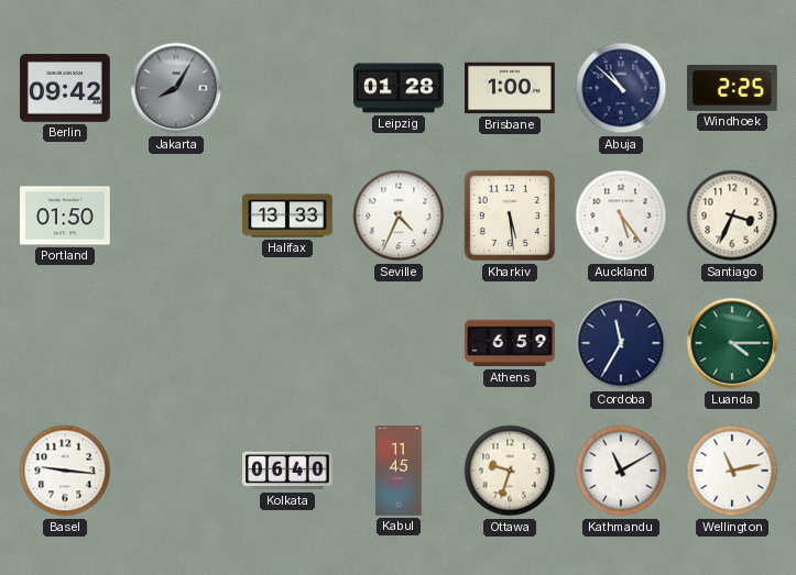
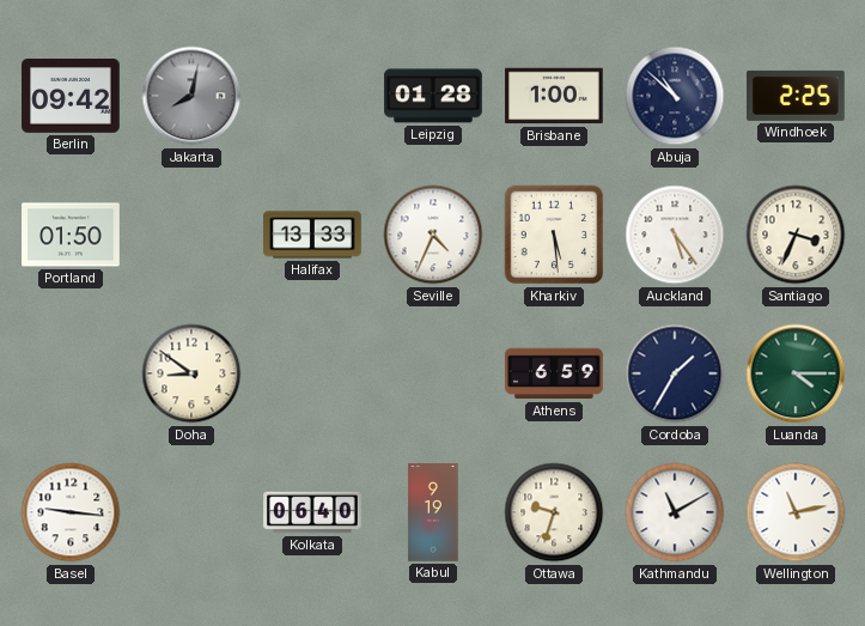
Jakarta: 8:05 -> 8:02
Doha: none -> 8:51
Cordoba: 11:35 -> 1:35
Kabul: 11:45 -> 9:19
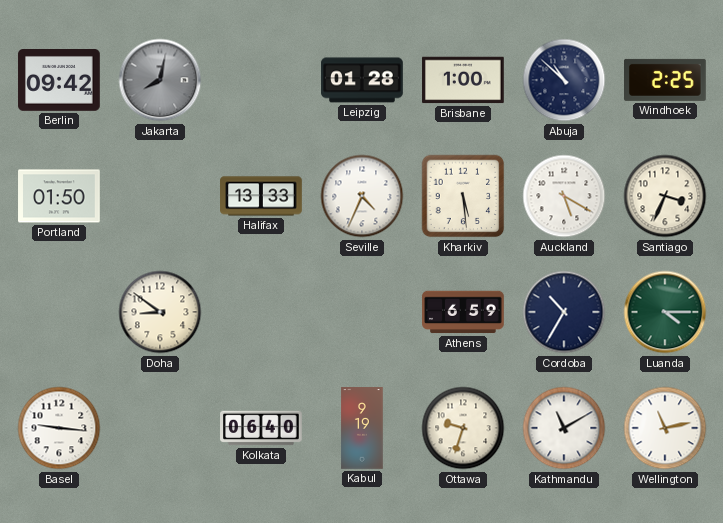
Auckland: 5:24 -> 5:20
Cordoba: 1:35 -> 10:35
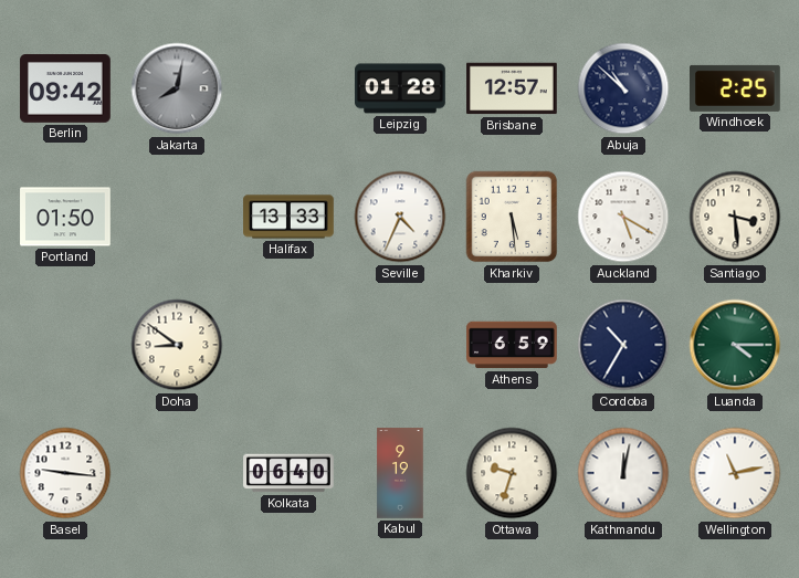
Brisbane: 1:00 -> 12:57
Santiago: 3:34 -> 3:29
Kathmandu: 11:10 -> 12:02
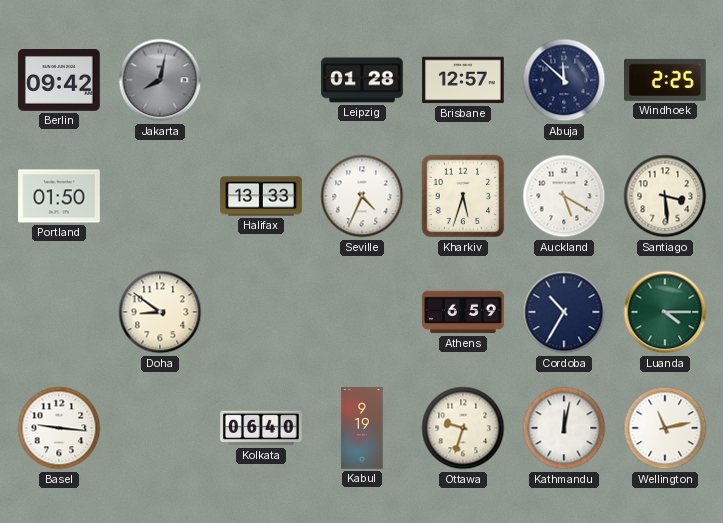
Abuja: 10:52 -> 11:52
Kharkiv: 5:29 -> 5:33
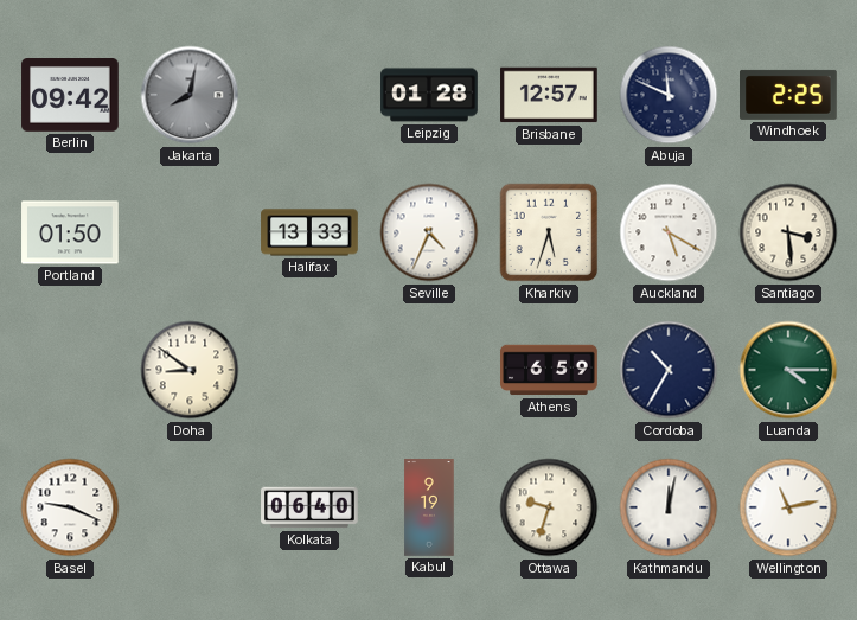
Abuja: 11:52 -> 11:49
Basel: 9:16 -> 9:19
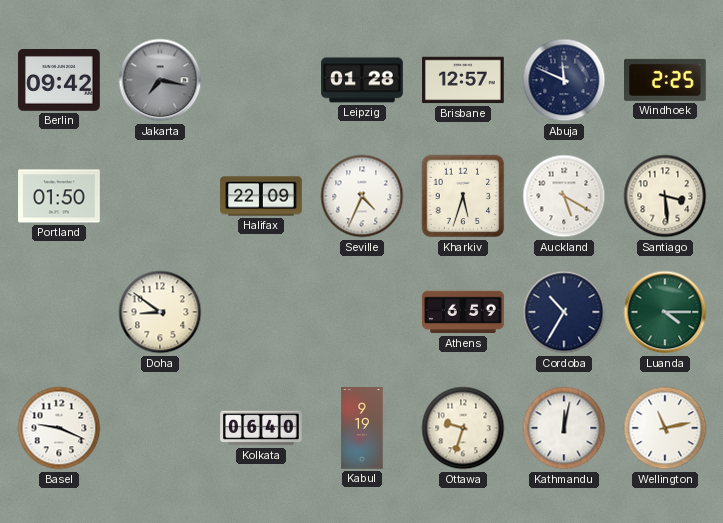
Jakarta: 8:02 -> 7:17
Halifax: 13:33 -> 22:09
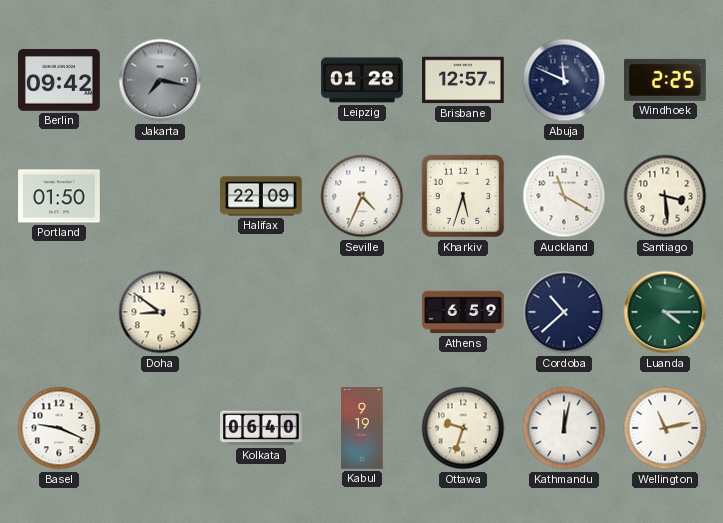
Auckland: 5:20 -> 11:20
Cordoba: 10:35 -> 10:38
